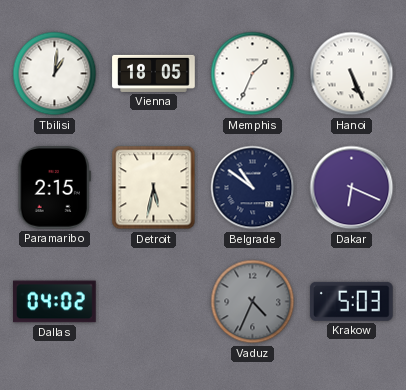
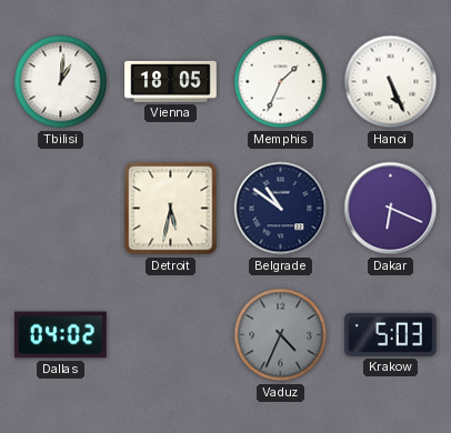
Paramaribo: 2:15 -> none
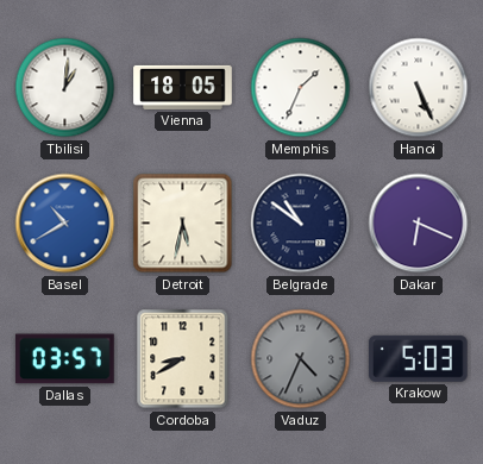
Basel: none -> 10:40
Dallas: 04:02 -> 03:57
Cordoba: none -> 8:40
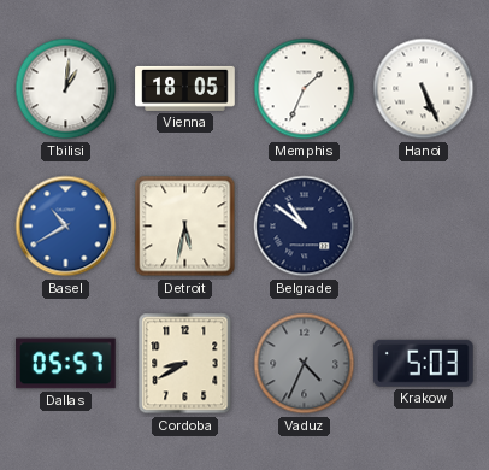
Dakar: 6:19 -> none
Dallas: 03:57 -> 05:57
